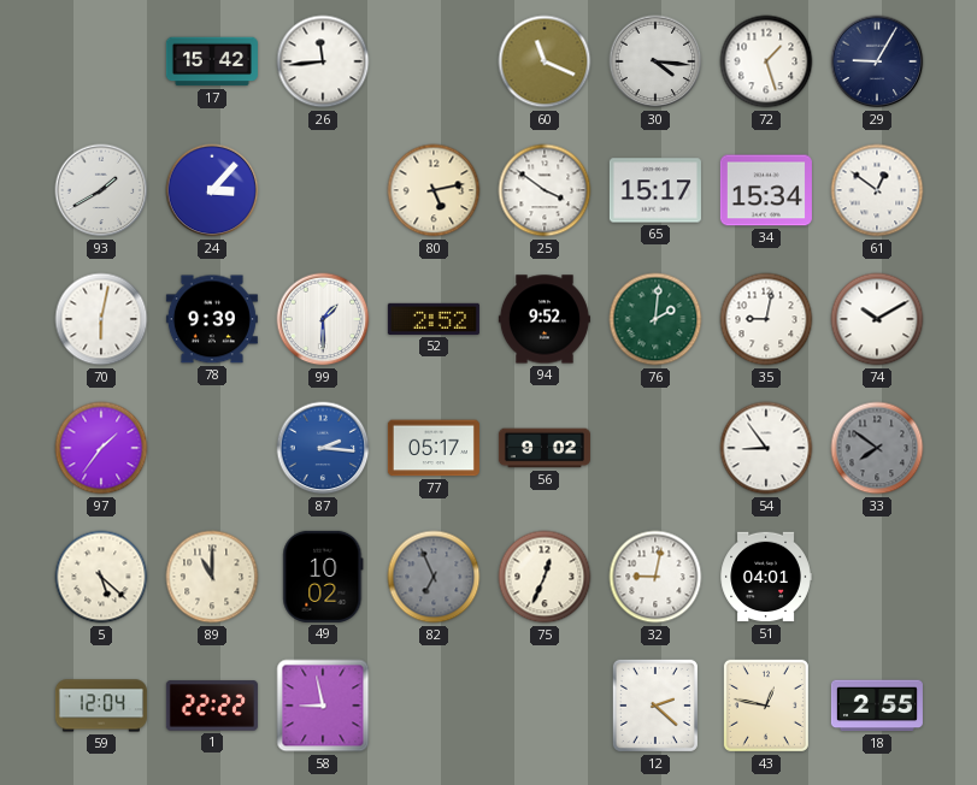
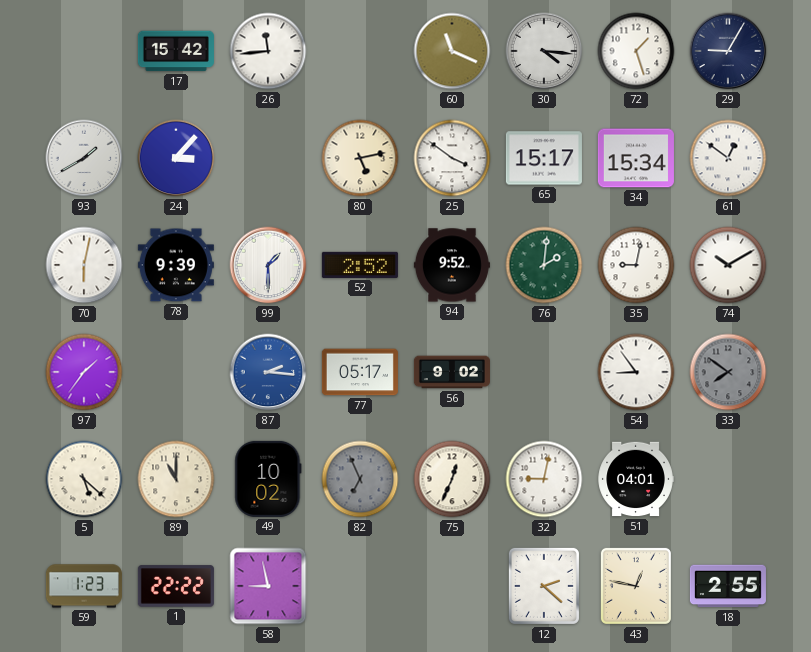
59: 12:04 -> 1:23
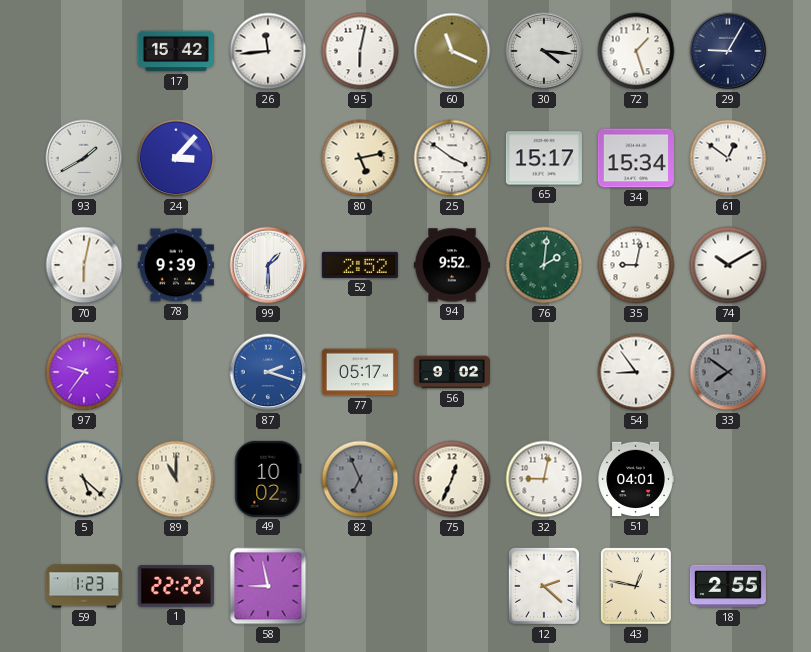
95: none -> 6:02
97: 1:36 -> 9:36
87: 2:16 -> 2:18
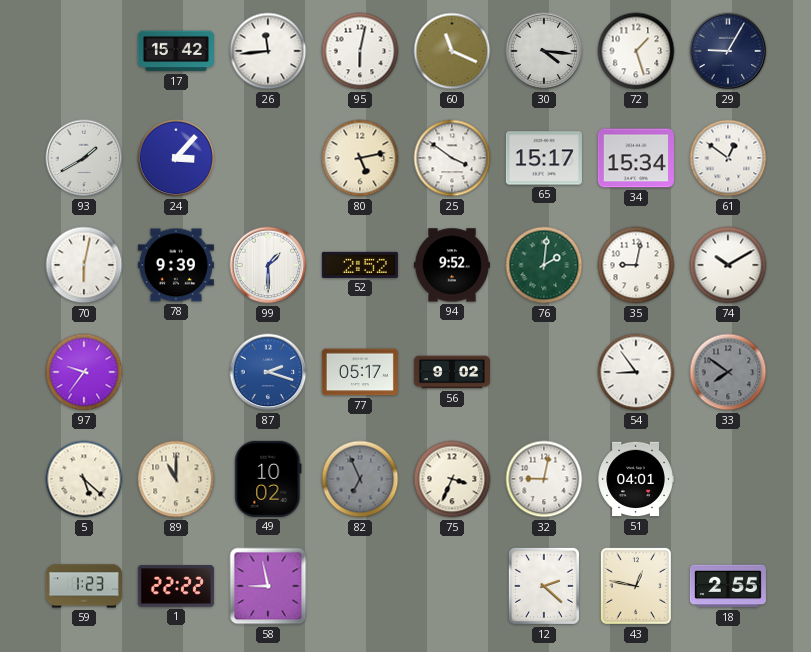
75: 12:34 -> 3:34
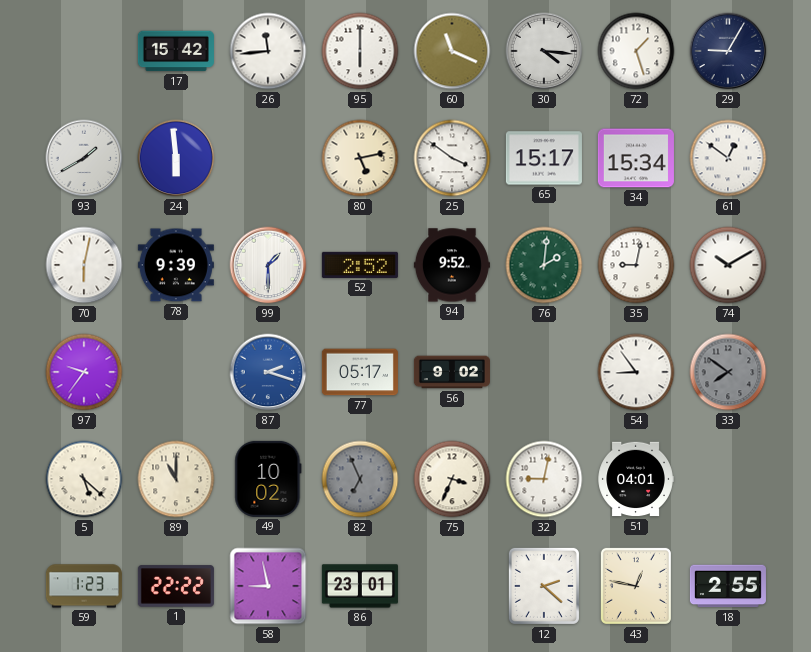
95: 6:02 -> 6:00
24: 3:07 -> 5:59
86: none -> 23:01
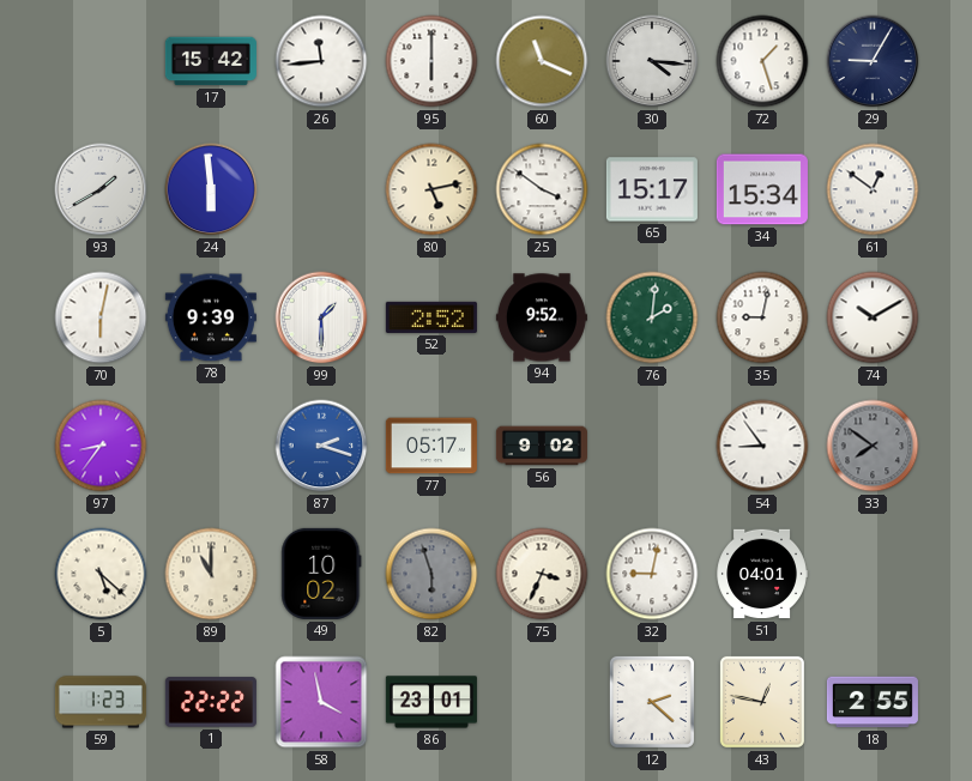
97: 9:36 -> 8:36
82: 6:56 -> 5:57
58: 8:58 -> 3:58
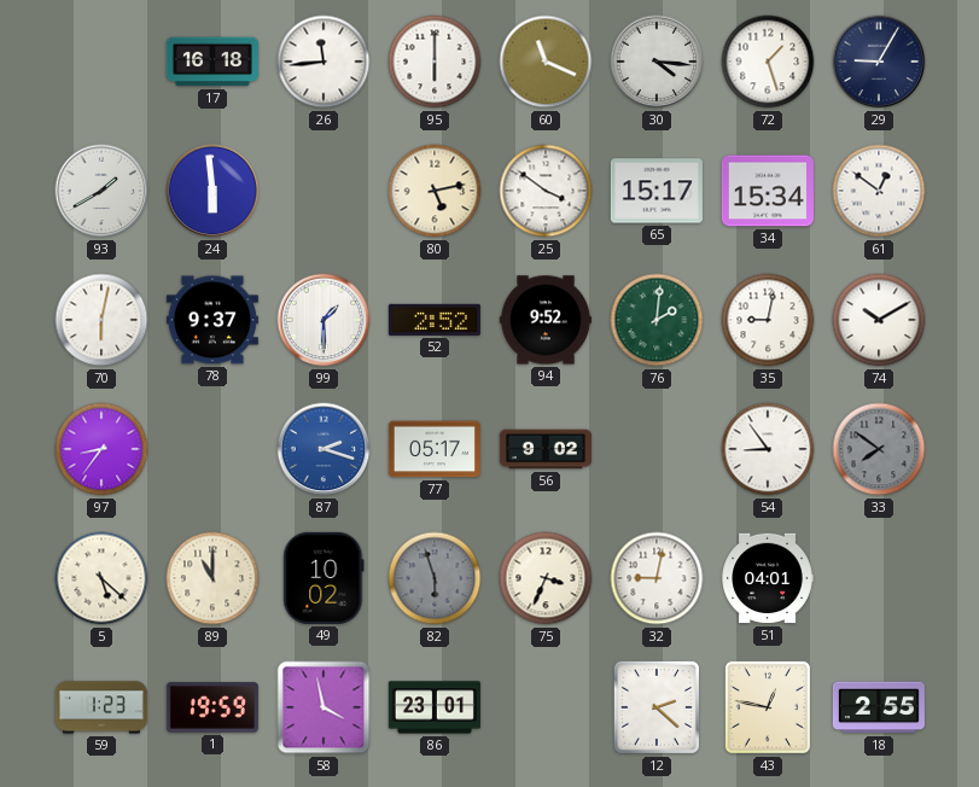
17: 15:42 -> 16:18
78: 9:39 -> 9:37
1: 22:22 -> 19:59
